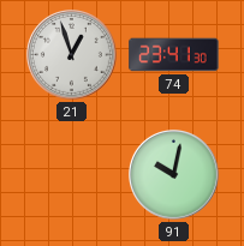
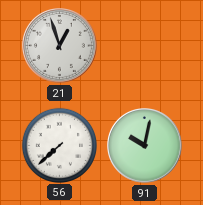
74: 23:41 -> none
56: none -> 7:38
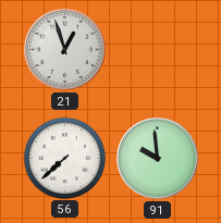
91: 10:02 -> 9:59
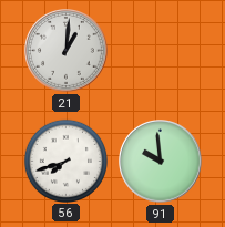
21: 12:57 -> 1:01
56: 7:38 -> 7:42
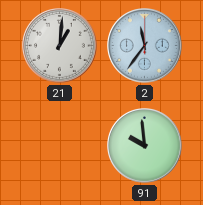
2: none -> 11:36
56: 7:42 -> none
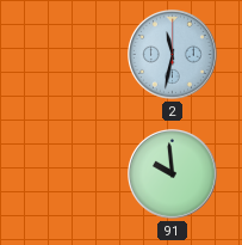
21: 1:01 -> none
2: 11:36 -> 11:32
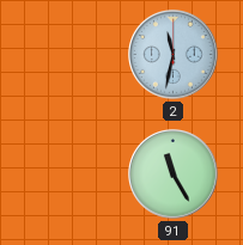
91: 9:59 -> 11:25
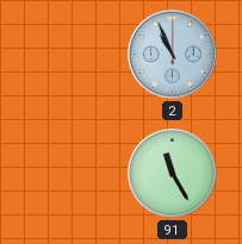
2: 11:32 -> 10:56
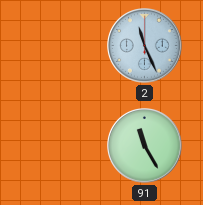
2: 10:56 -> 11:26
